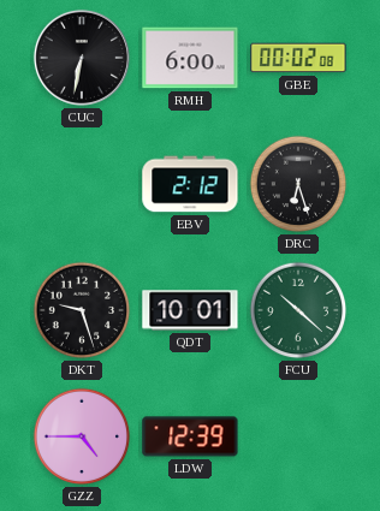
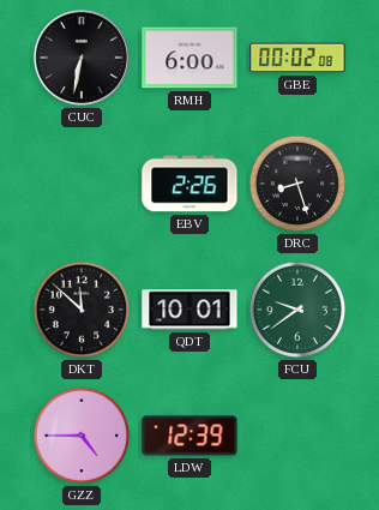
EBV: 2:12 -> 2:26
DRC: 6:27 -> 8:27
DKT: 9:27 -> 11:52
FCU: 10:22 -> 9:39
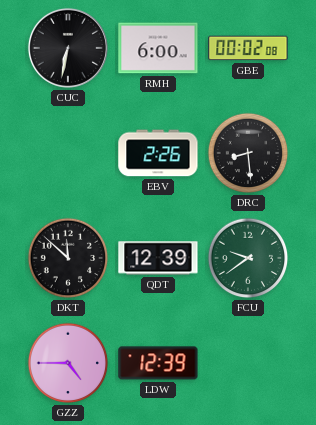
DRC: 8:27 -> 8:29
QDT: 10:01 -> 12:39
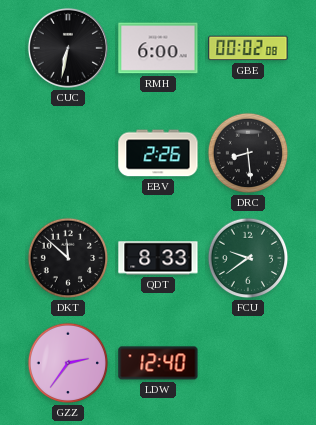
QDT: 12:39 -> 8:33
GZZ: 4:45 -> 2:36
LDW: 12:39 -> 12:40
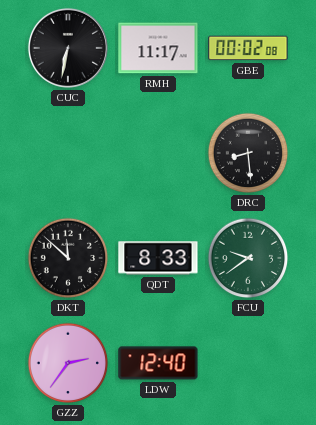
RMH: 6:00 -> 11:17
EBV: 2:26 -> none
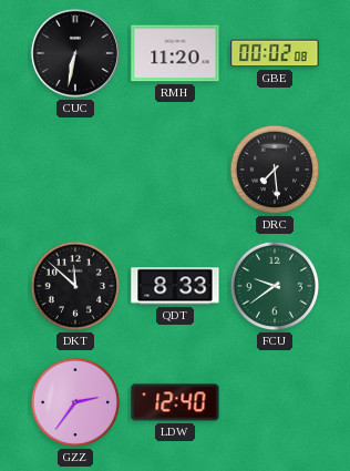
RMH: 11:17 -> 11:20
DRC: 8:29 -> 7:29
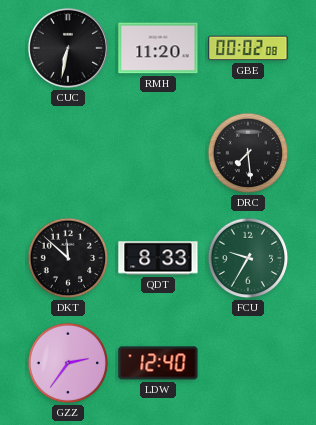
FCU: 9:39 -> 9:35
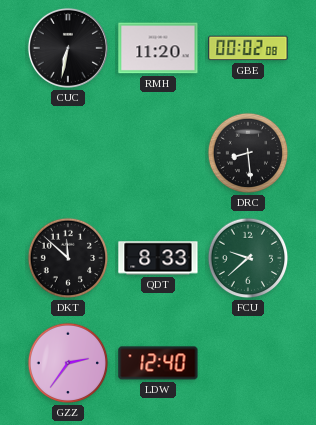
DRC: 7:29 -> 8:29
FCU: 9:35 -> 9:38
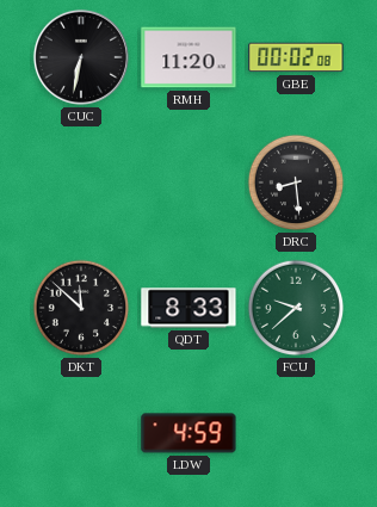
GZZ: 2:36 -> none
LDW: 12:40 -> 4:59
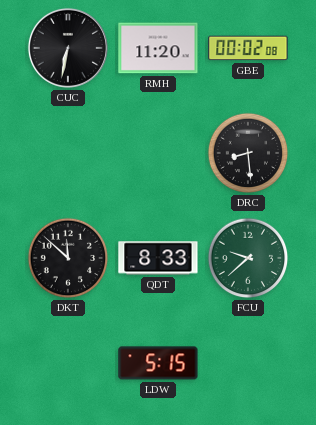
LDW: 4:59 -> 5:15
